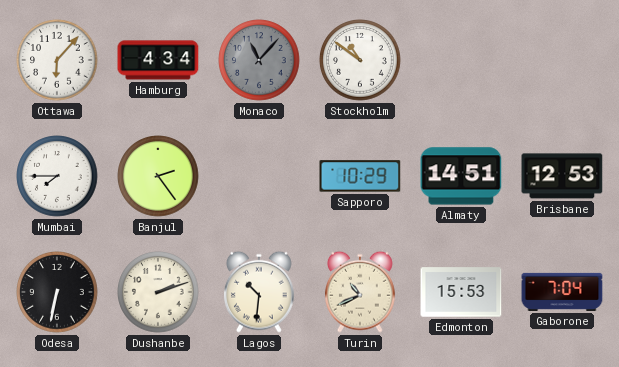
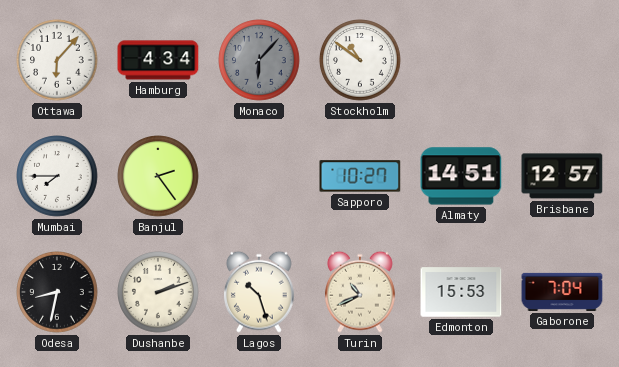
Monaco: 11:07 -> 6:07
Sapporo: 10:29 -> 10:27
Brisbane: 12:53 -> 12:57
Odesa: 6:32 -> 8:32
Lagos: 10:31 -> 10:27
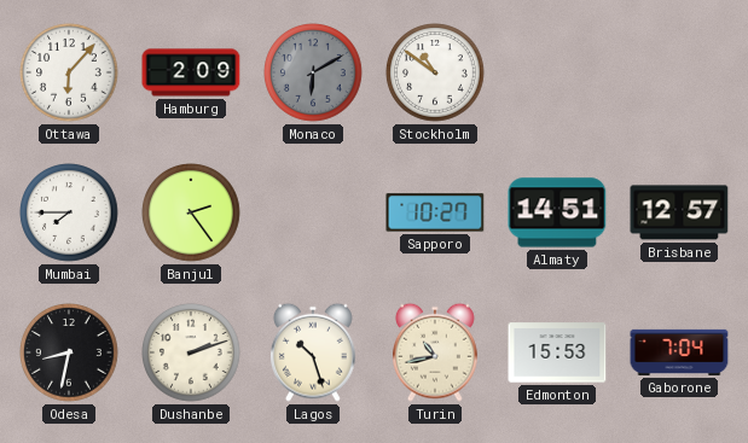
Hamburg: 4:34 -> 2:09
Monaco: 6:07 -> 6:10
Turin: 10:41 -> 10:43
